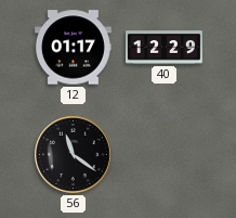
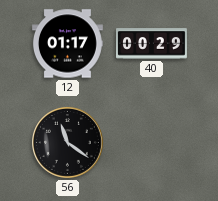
40: 12:29 -> 00:29
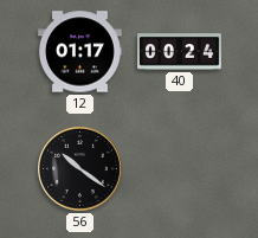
40: 00:29 -> 00:24
56: 11:21 -> 10:21
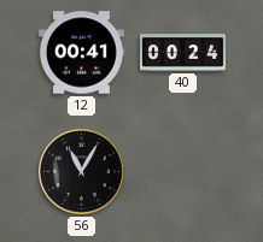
12: 01:17 -> 00:41
56: 10:21 -> 11:05
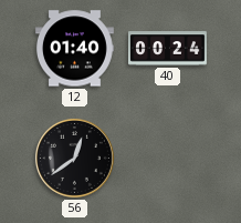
12: 00:41 -> 01:40
56: 11:05 -> 12:39
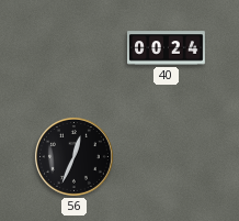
12: 01:40 -> none
56: 12:39 -> 12:34
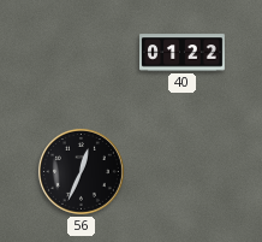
40: 00:24 -> 01:22
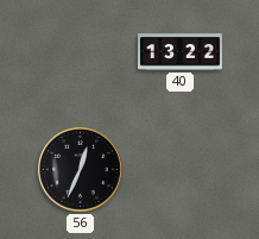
40: 01:22 -> 13:22
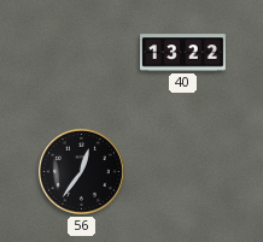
56: 12:34 -> 12:36
